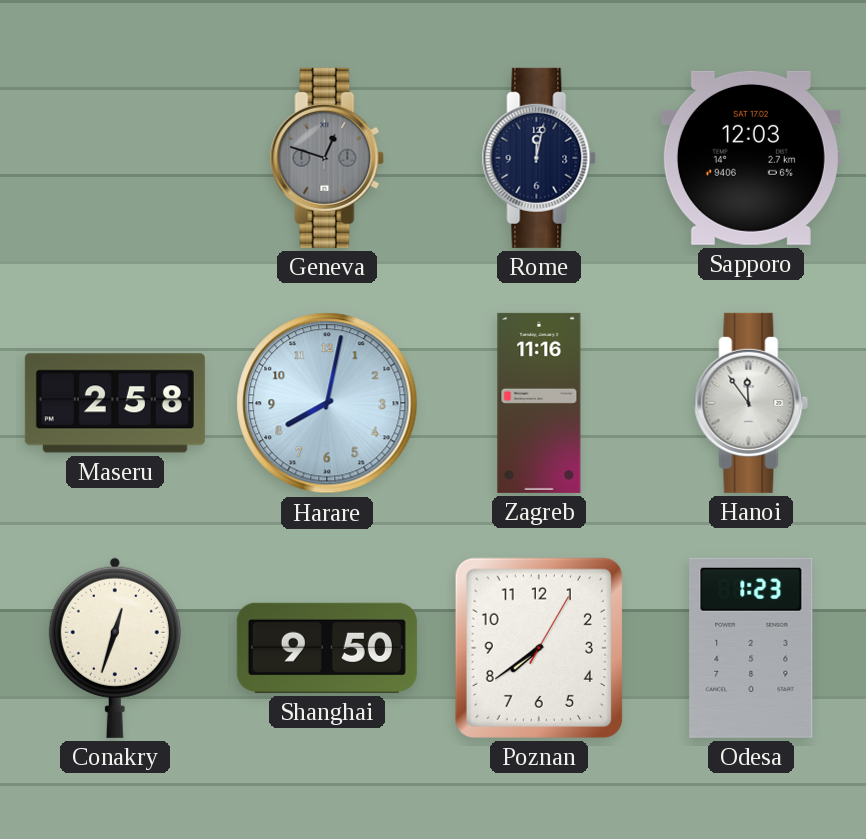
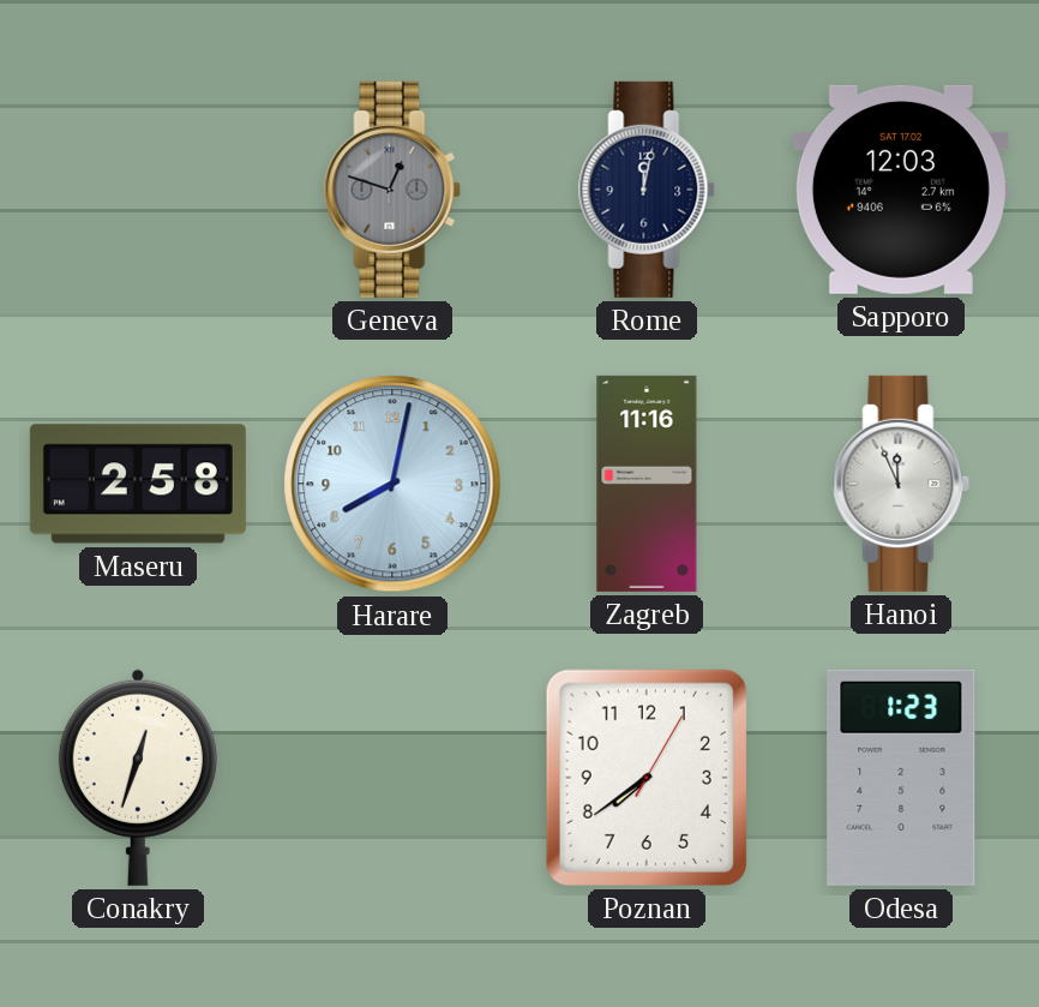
Hanoi: 11:54 -> 11:56
Shanghai: 9:50 -> none
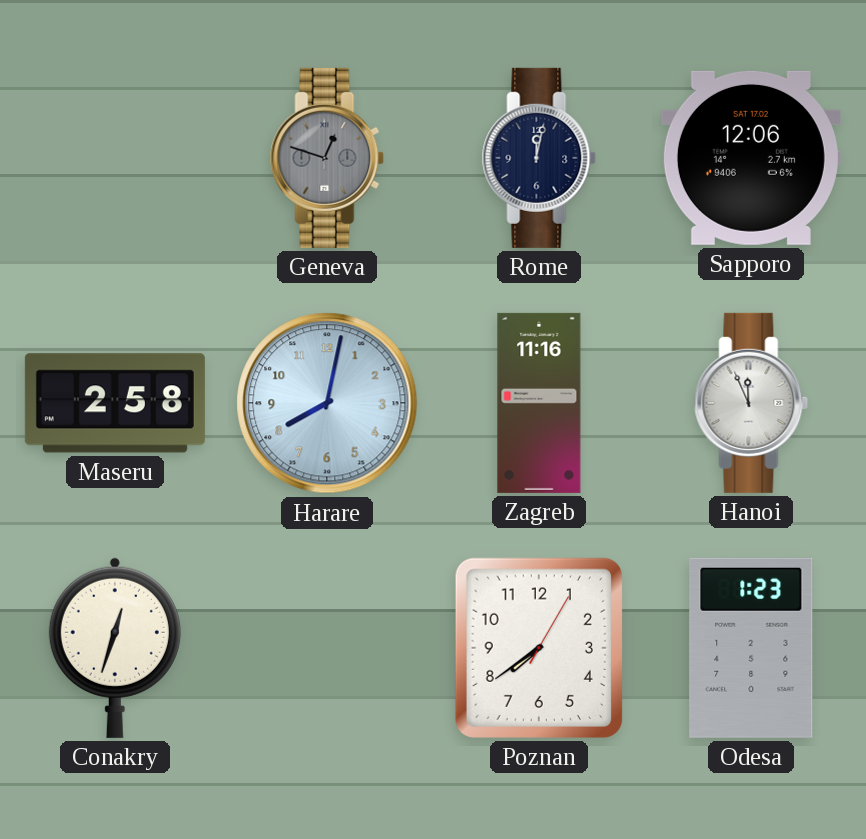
Sapporo: 12:03 -> 12:06
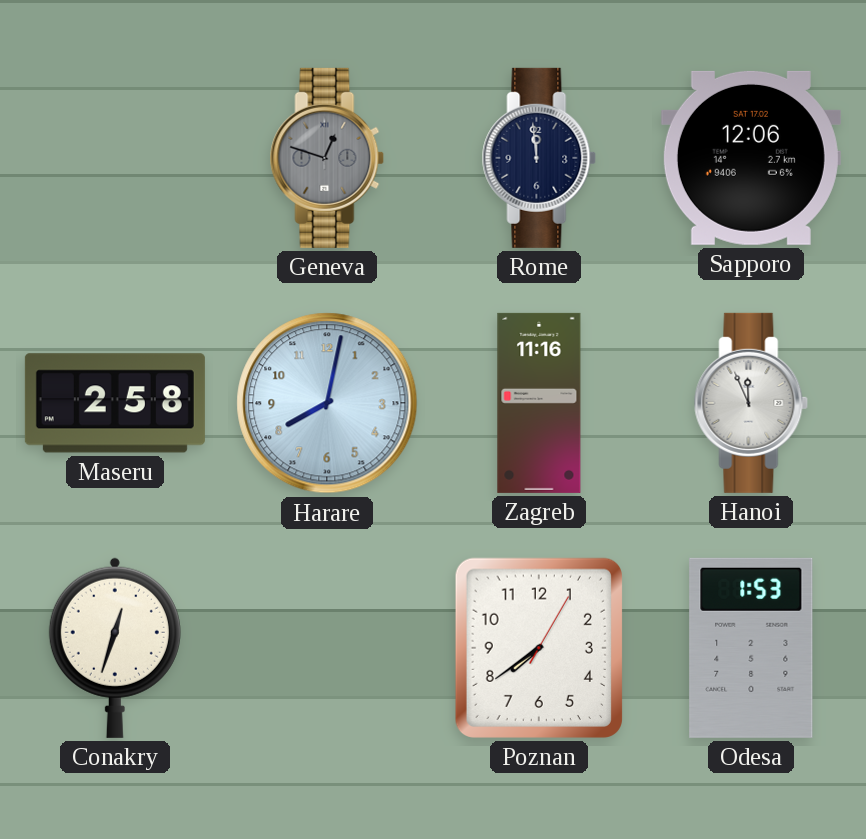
Rome: 12:02 -> 11:59
Odesa: 1:23 -> 1:53
